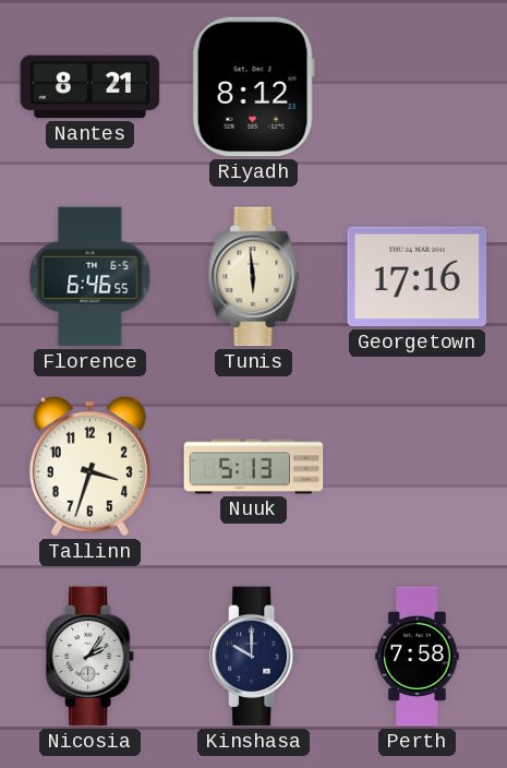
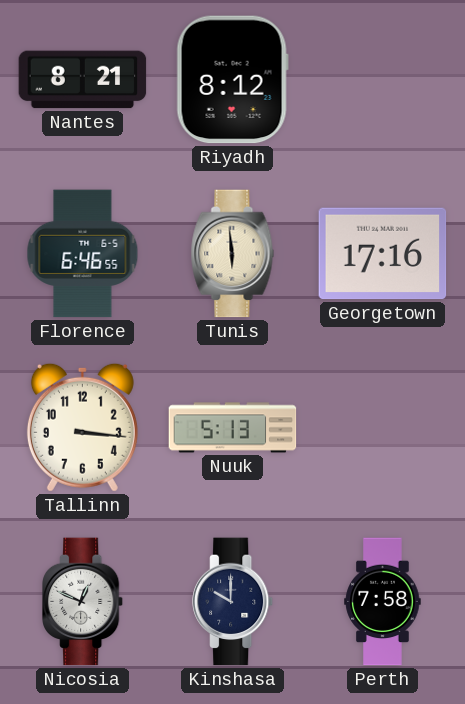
Tallinn: 3:33 -> 3:16
Nicosia: 2:06 -> 12:49
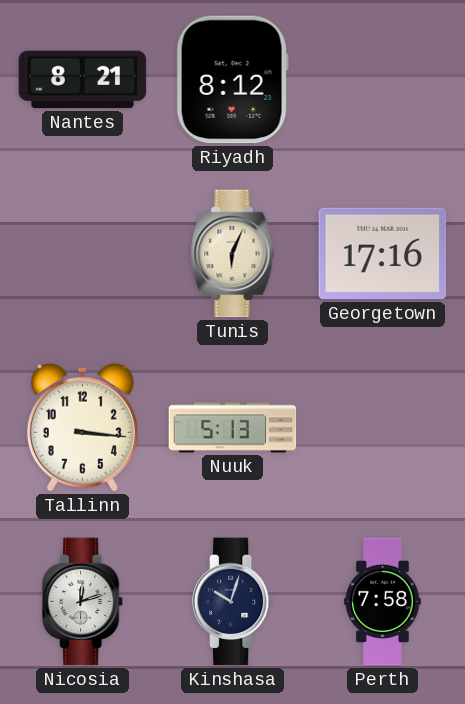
Florence: 6:46 -> none
Tunis: 5:59 -> 6:04
Nicosia: 12:49 -> 12:12
Kinshasa: 10:00 -> 10:03
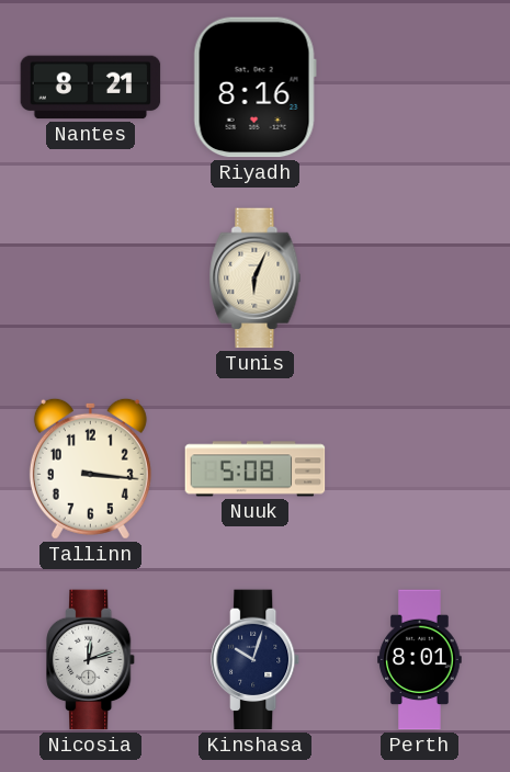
Riyadh: 8:12 -> 8:16
Georgetown: 17:16 -> none
Nuuk: 5:13 -> 5:08
Perth: 7:58 -> 8:01
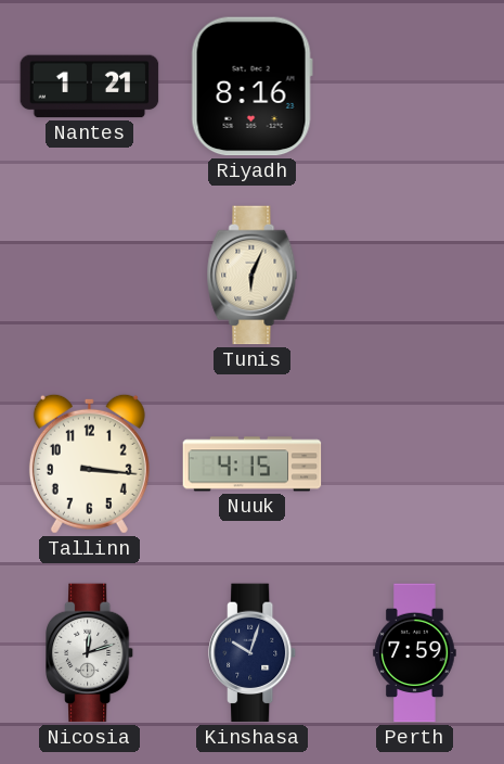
Nantes: 8:21 -> 1:21
Nuuk: 5:08 -> 4:15
Perth: 8:01 -> 7:59
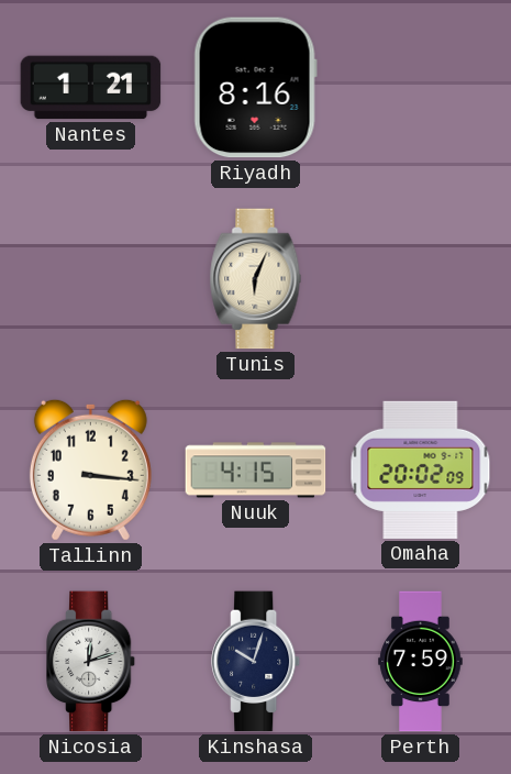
Omaha: none -> 20:02
